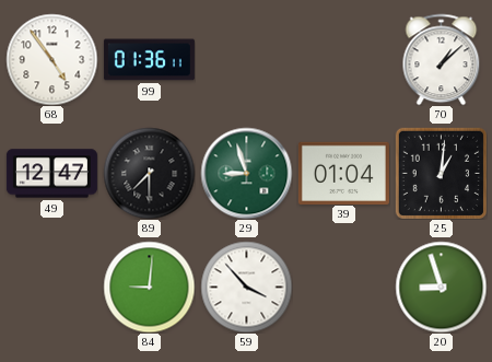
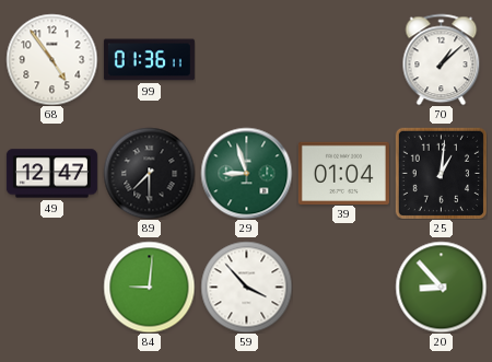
20: 8:57 -> 8:53
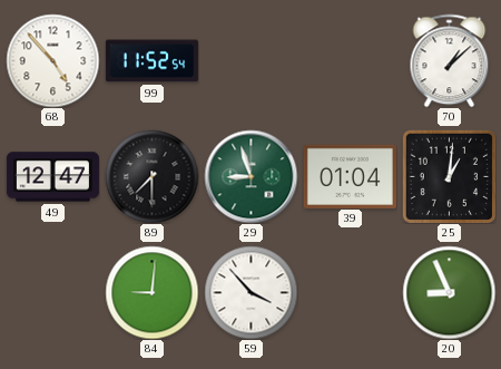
68: 4:54 -> 4:53
99: 01:36 -> 11:52
20: 8:53 -> 8:56
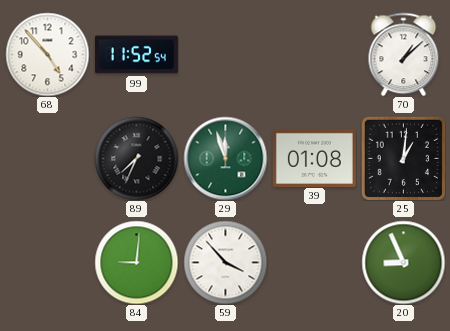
49: 12:47 -> none
89: 7:30 -> 7:34
29: 8:57 -> 11:57
39: 01:04 -> 01:08
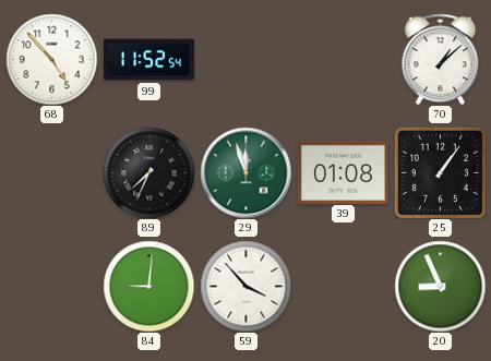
25: 1:01 -> 1:06
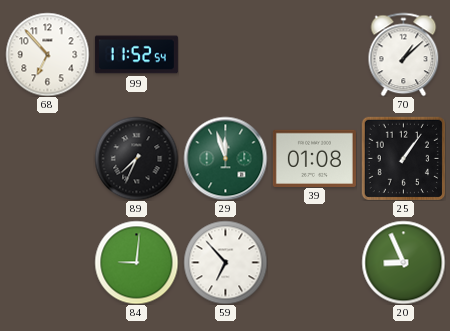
68: 4:53 -> 6:53
59: 3:53 -> 6:53
